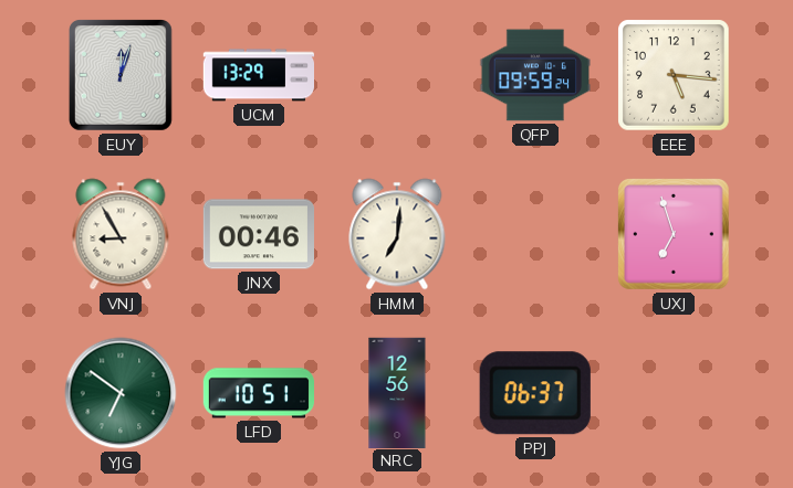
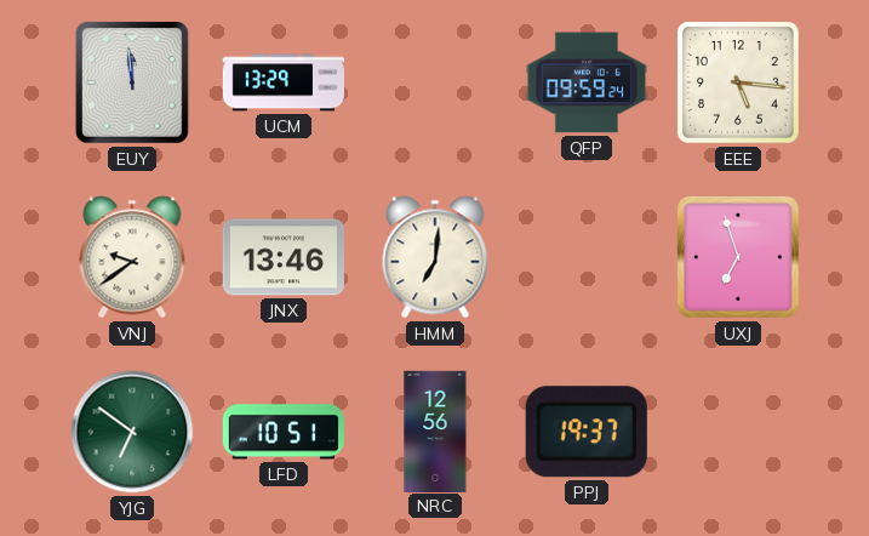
EUY: 12:03 -> 11:59
VNJ: 8:55 -> 9:39
JNX: 00:46 -> 13:46
PPJ: 06:37 -> 19:37
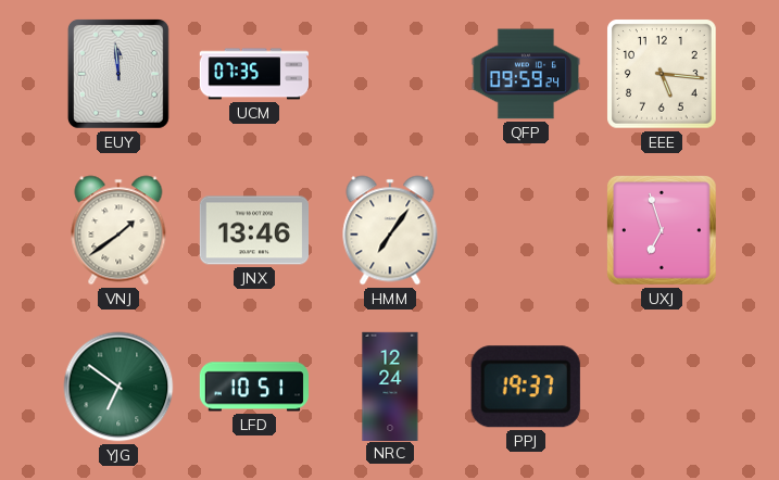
UCM: 13:29 -> 07:35
VNJ: 9:39 -> 1:39
HMM: 7:01 -> 7:06
NRC: 12:56 -> 12:24
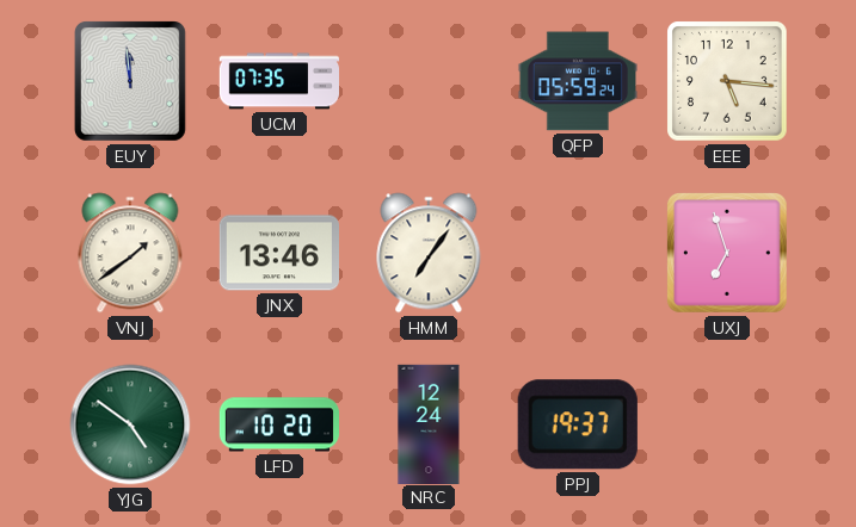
QFP: 09:59 -> 05:59
YJG: 6:51 -> 4:51
LFD: 10:51 -> 10:20
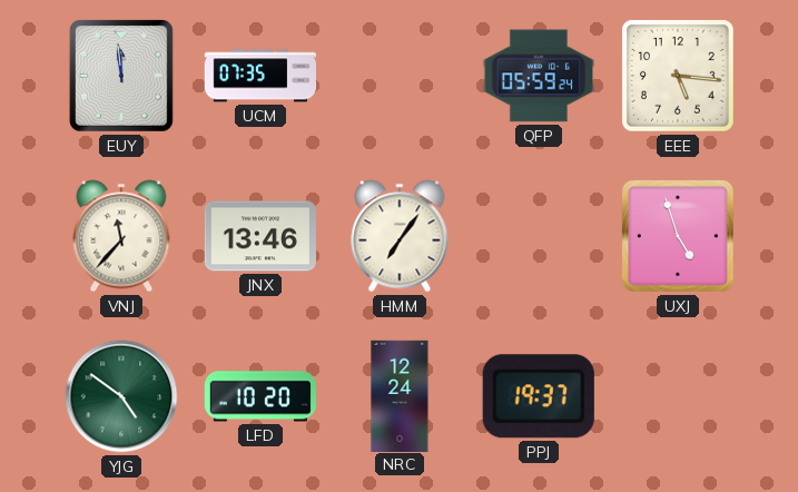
VNJ: 1:39 -> 11:37
UXJ: 6:57 -> 4:57
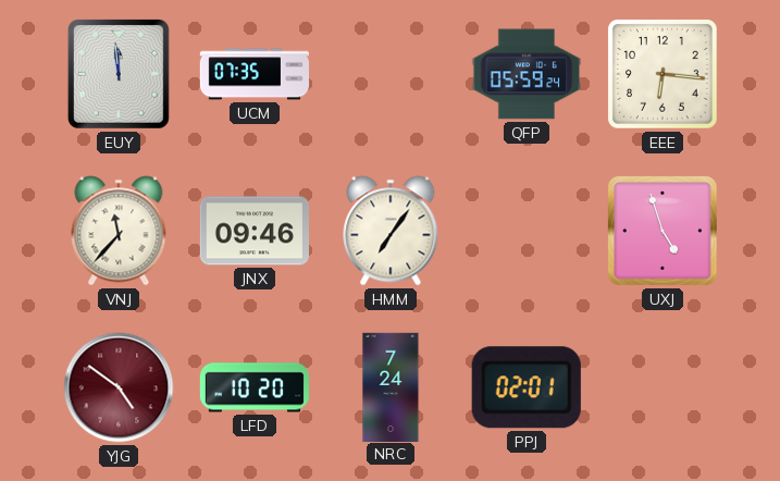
EEE: 5:16 -> 6:16
JNX: 13:46 -> 09:46
YJG dial: green -> burgundy
NRC: 12:24 -> 7:24
PPJ: 19:37 -> 02:01
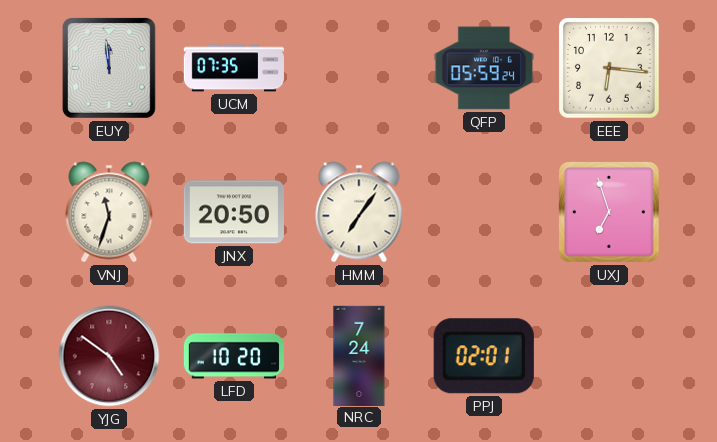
VNJ: 11:37 -> 11:33
JNX: 09:46 -> 20:50
UXJ: 4:57 -> 6:57
